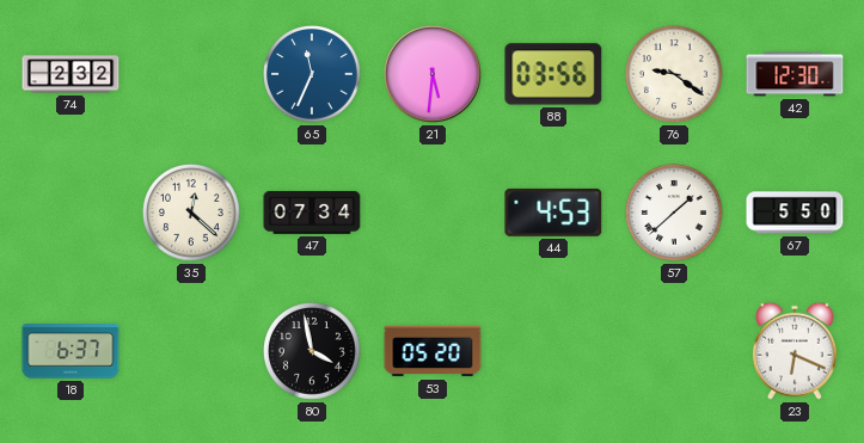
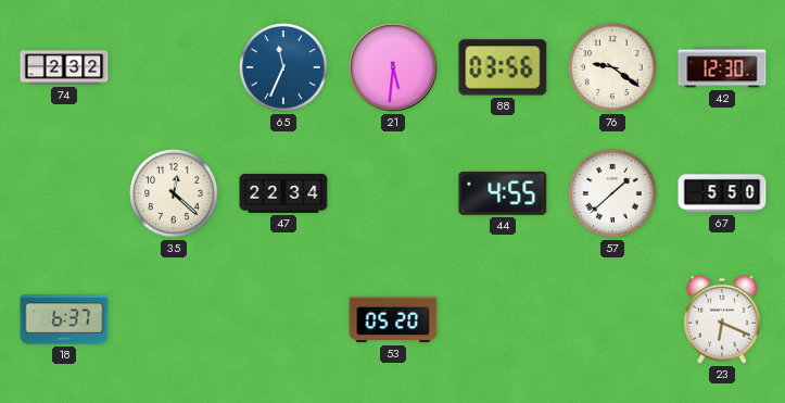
47: 07:34 -> 22:34
44: 4:53 -> 4:55
80: 3:58 -> none
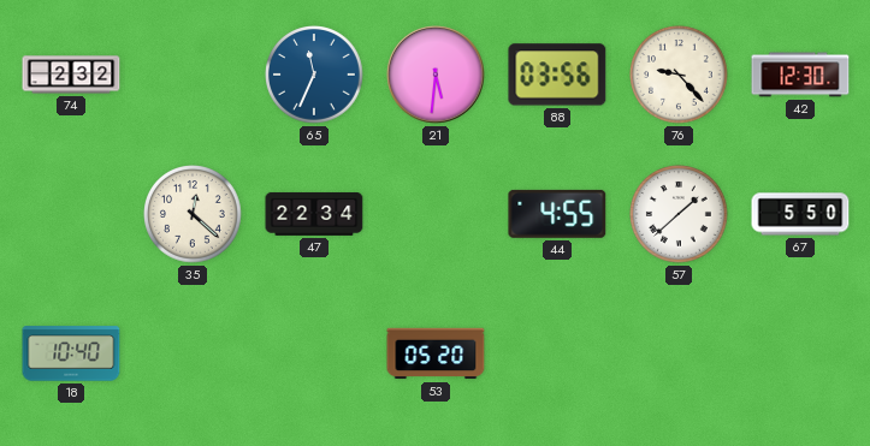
76: 9:21 -> 9:23
18: 6:37 -> 10:40
23: 6:19 -> none
